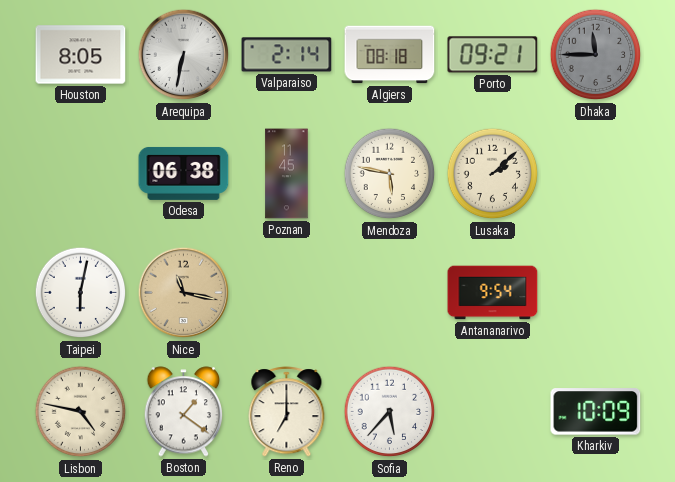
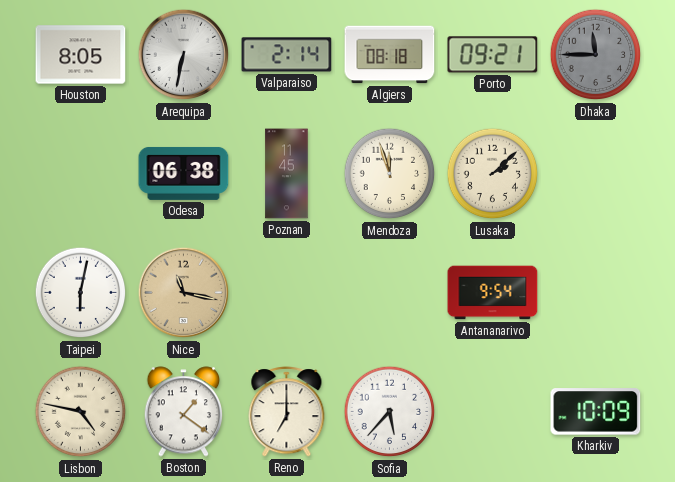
Mendoza: 5:47 -> 11:57
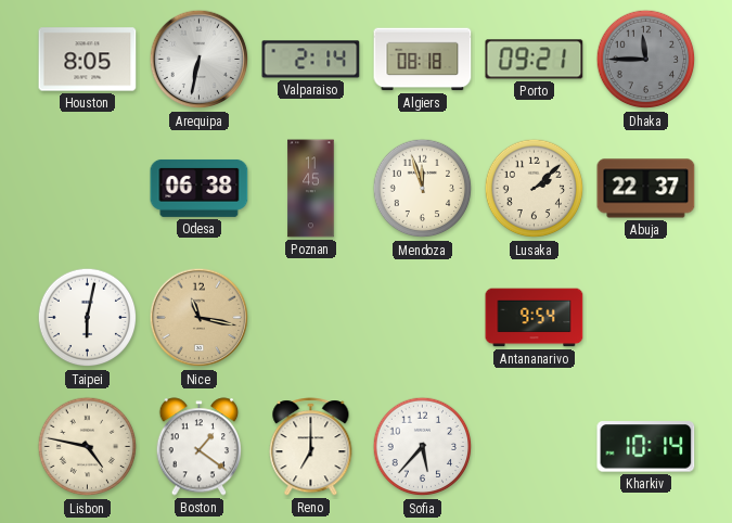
Abuja: none -> 22:37
Kharkiv: 10:09 -> 10:14
